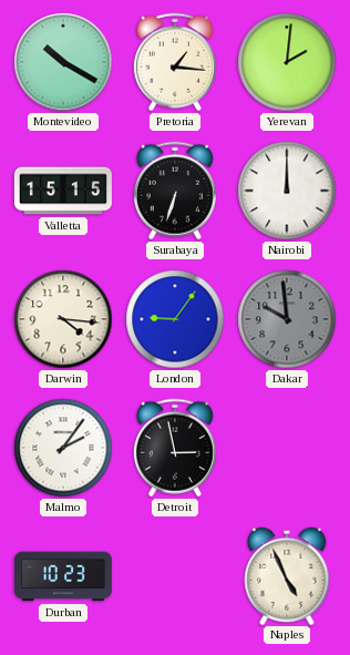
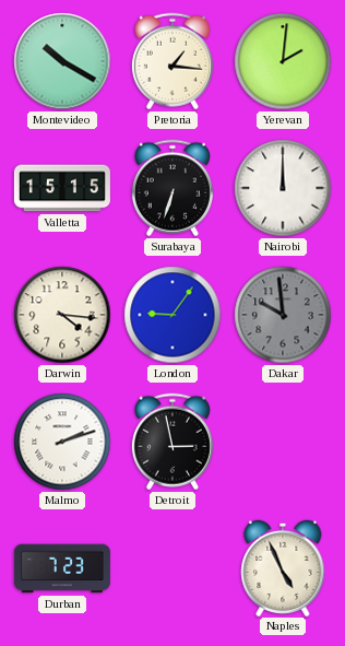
Malmo: 2:06 -> 2:12
Durban: 10:23 -> 7:23
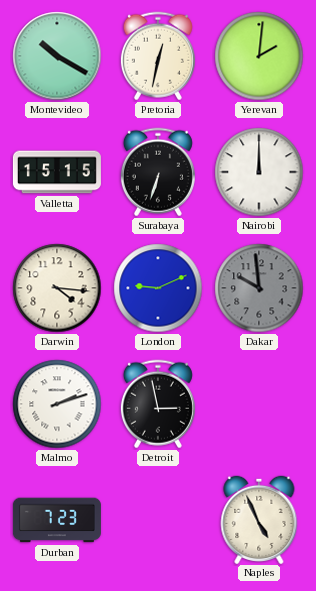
Pretoria: 1:16 -> 12:32
London: 9:06 -> 9:11
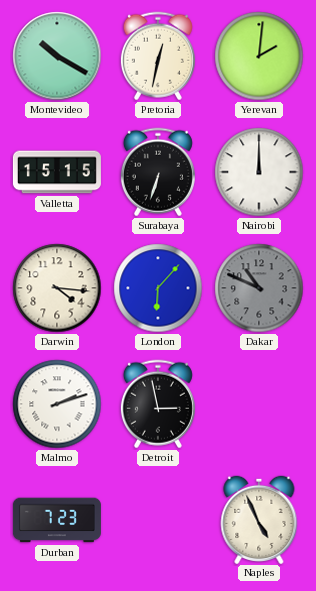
London: 9:11 -> 6:07
Dakar: 9:59 -> 10:49
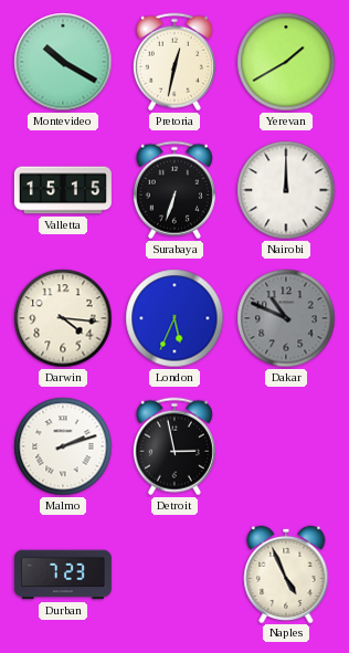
Yerevan: 2:01 -> 1:40
London: 6:07 -> 5:34
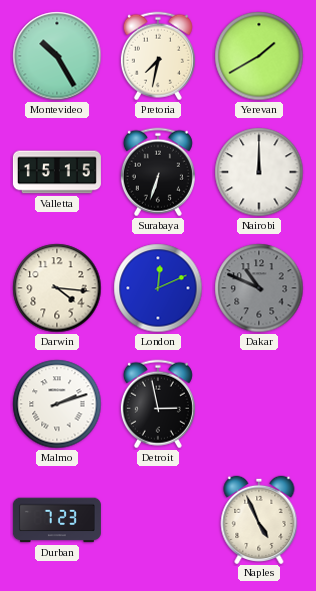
Montevideo: 10:20 -> 10:25
Pretoria: 12:32 -> 7:32
London: 5:34 -> 12:11
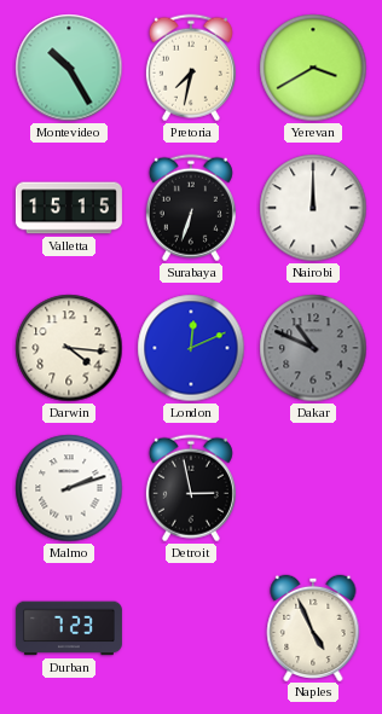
Yerevan: 1:40 -> 3:40
